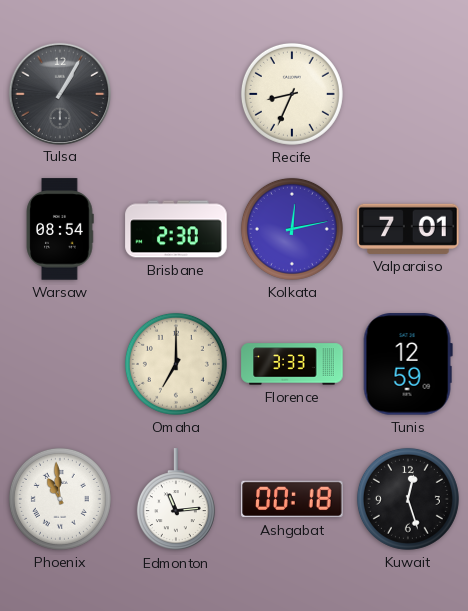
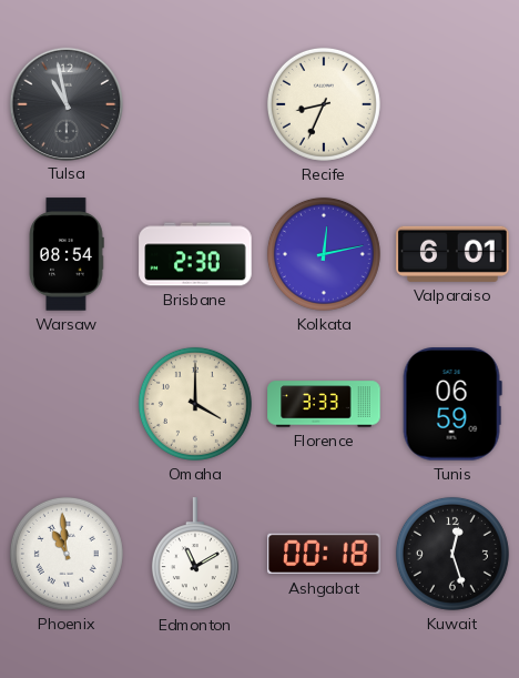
Tulsa: 1:05 -> 10:58
Valparaiso: 7:01 -> 6:01
Omaha: 7:00 -> 4:00
Tunis: 12:59 -> 06:59
Edmonton: 11:14 -> 11:10
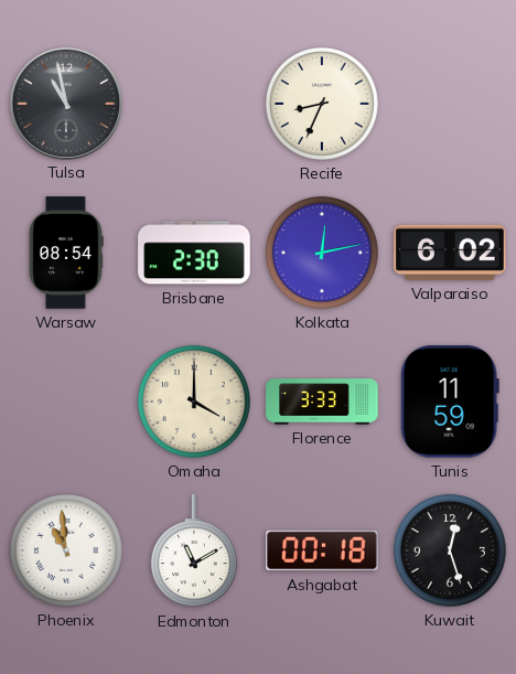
Valparaiso: 6:01 -> 6:02
Tunis: 06:59 -> 11:59
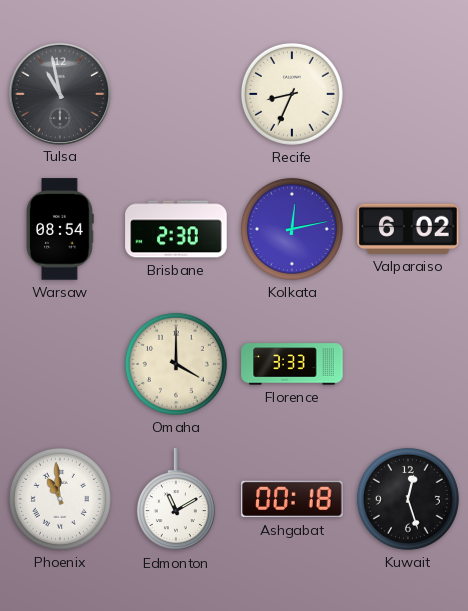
Tunis: 11:59 -> none
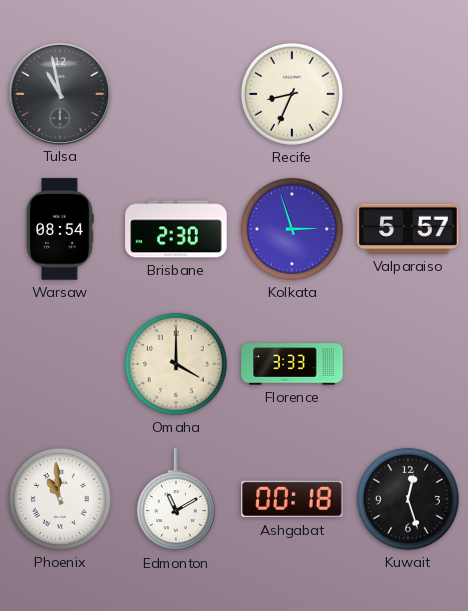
Kolkata: 12:13 -> 2:57
Valparaiso: 6:02 -> 5:57
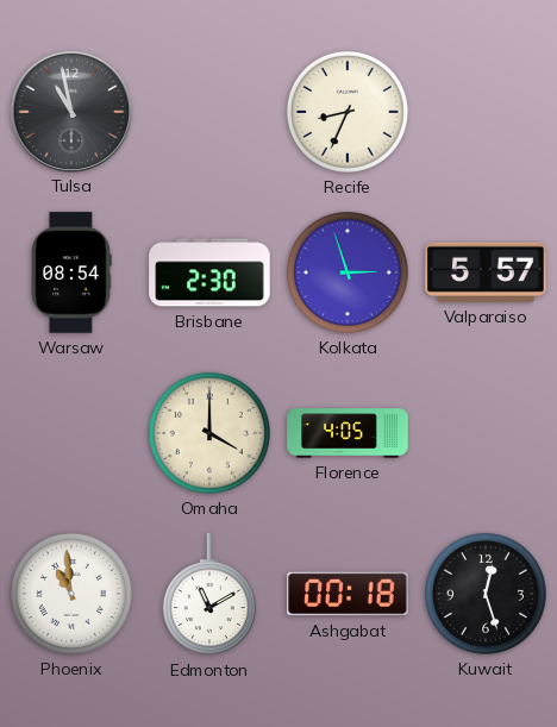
Florence: 3:33 -> 4:05
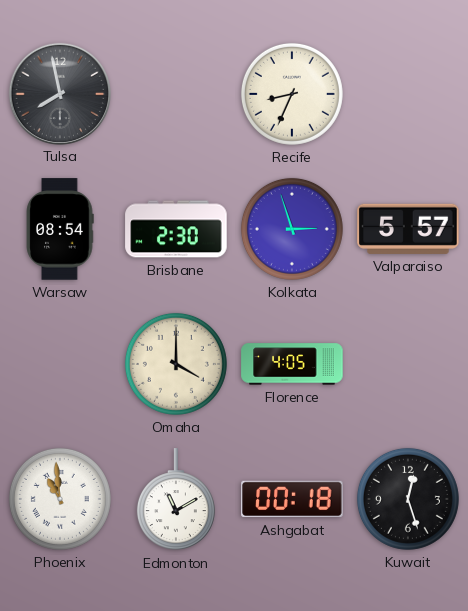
Tulsa: 10:58 -> 7:58
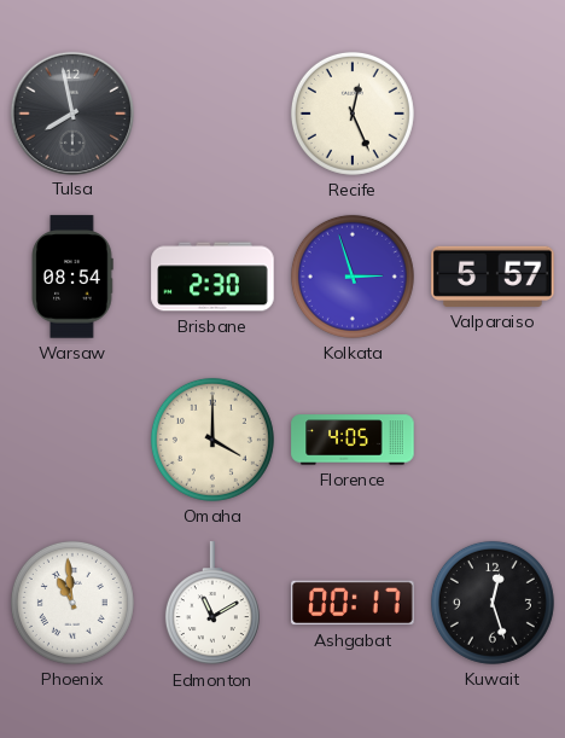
Recife: 8:34 -> 12:26
Ashgabat: 00:18 -> 00:17
